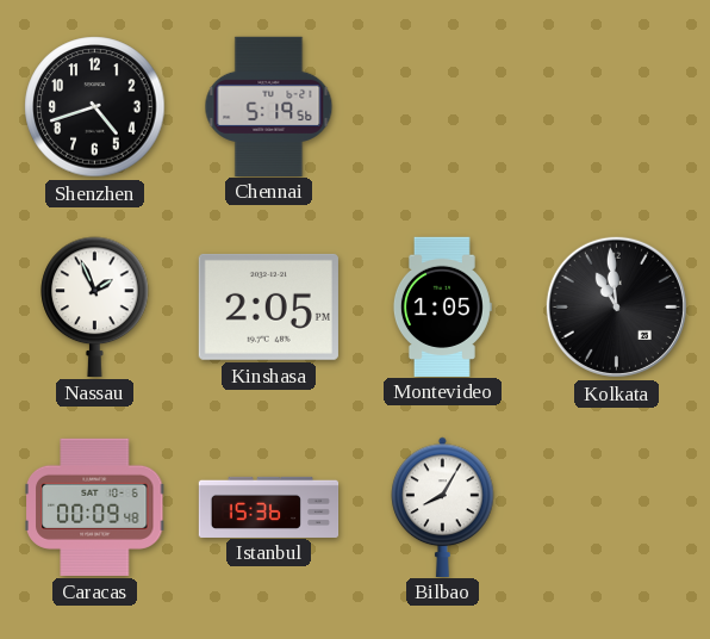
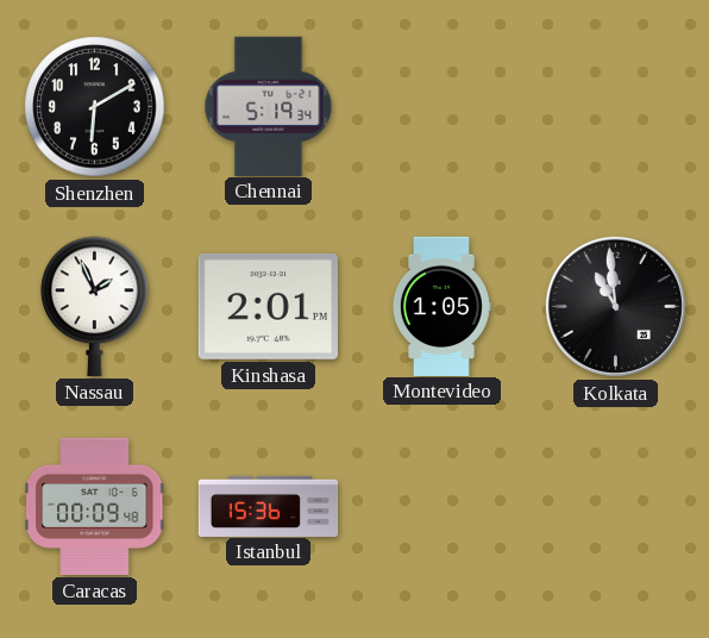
Shenzhen: 4:42 -> 6:10
Chennai: 5:19:56 -> 5:19:34
Kinshasa: 2:05 -> 2:01
Bilbao: 8:05 -> none
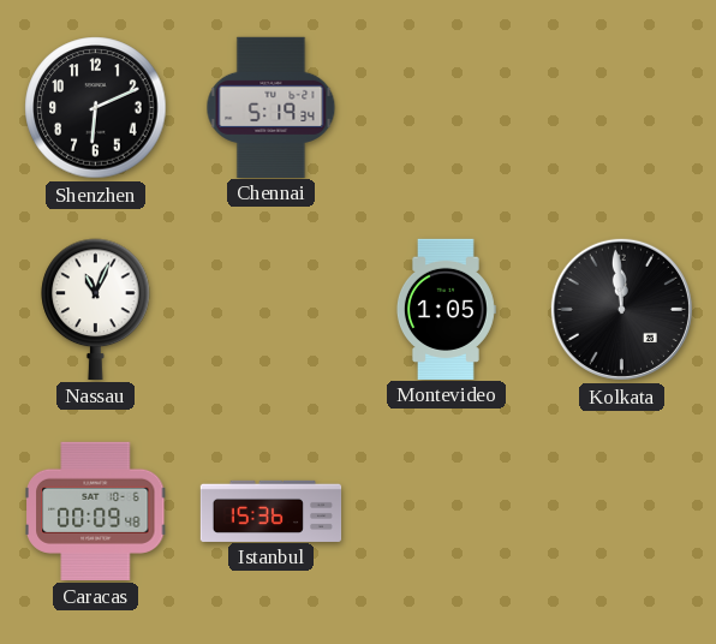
Shenzhen: 6:10 -> 6:11
Nassau: 1:56 -> 11:04
Kinshasa: 2:01 -> none
Kolkata: 10:59 -> 11:59
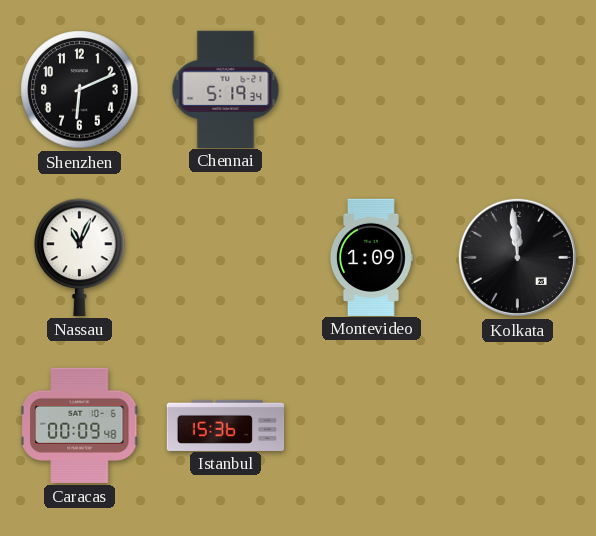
Montevideo: 1:05 -> 1:09
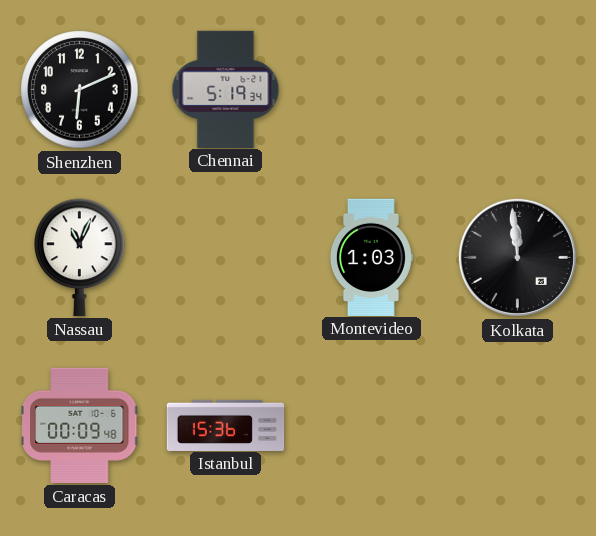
Montevideo: 1:09 -> 1:03
